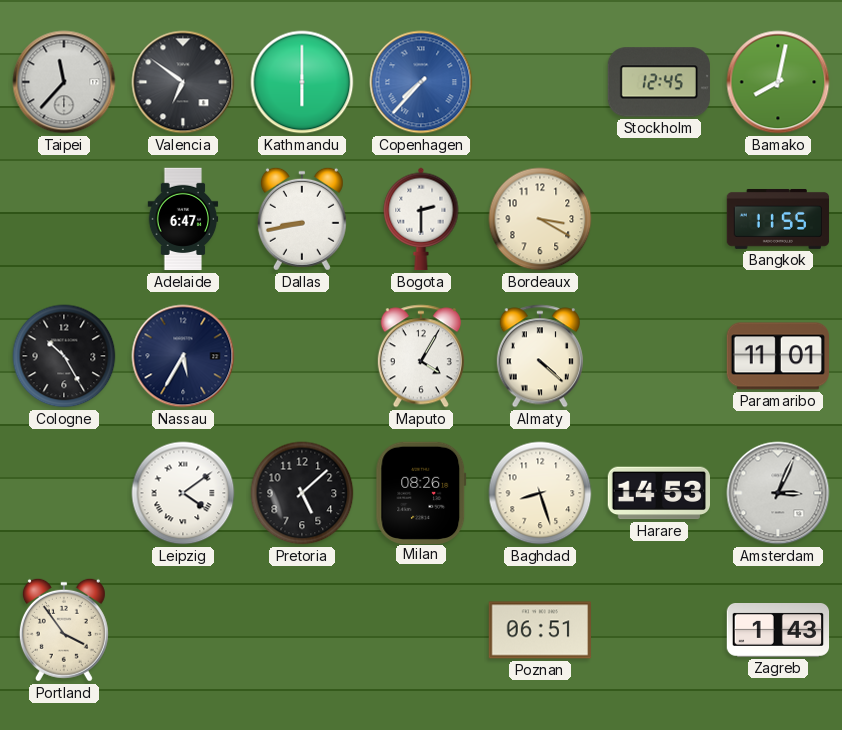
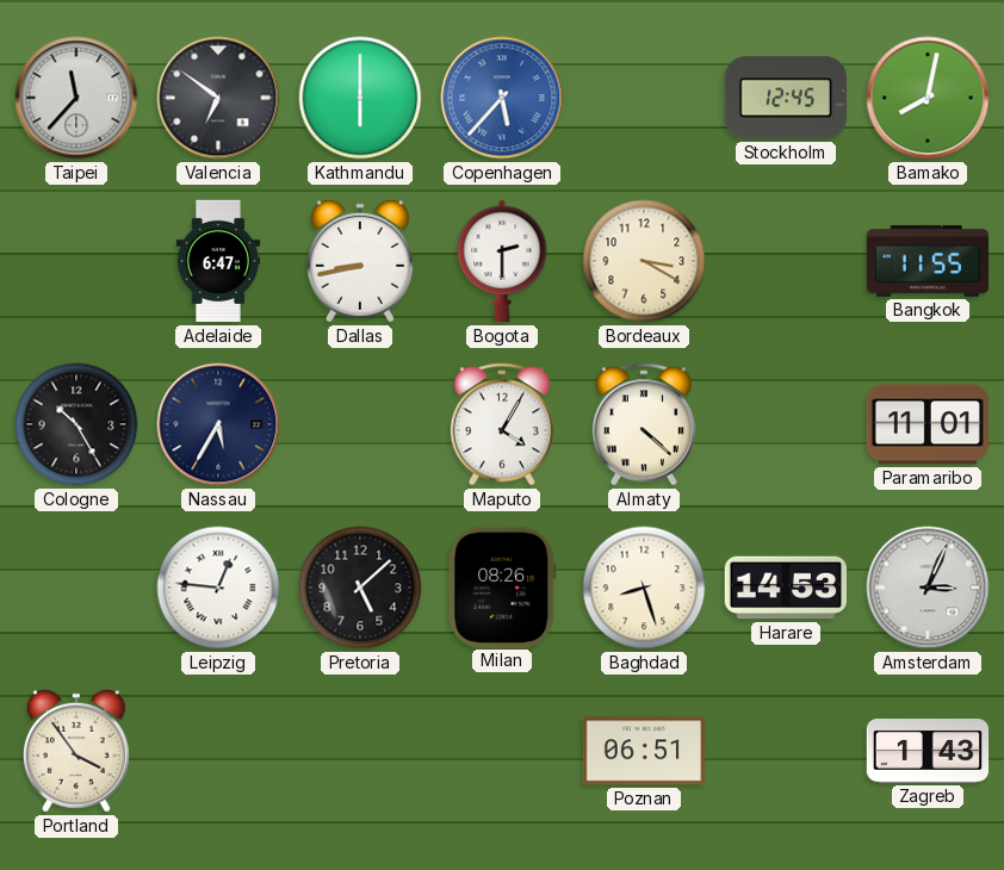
Copenhagen: 7:37 -> 5:37
Leipzig: 4:09 -> 12:46
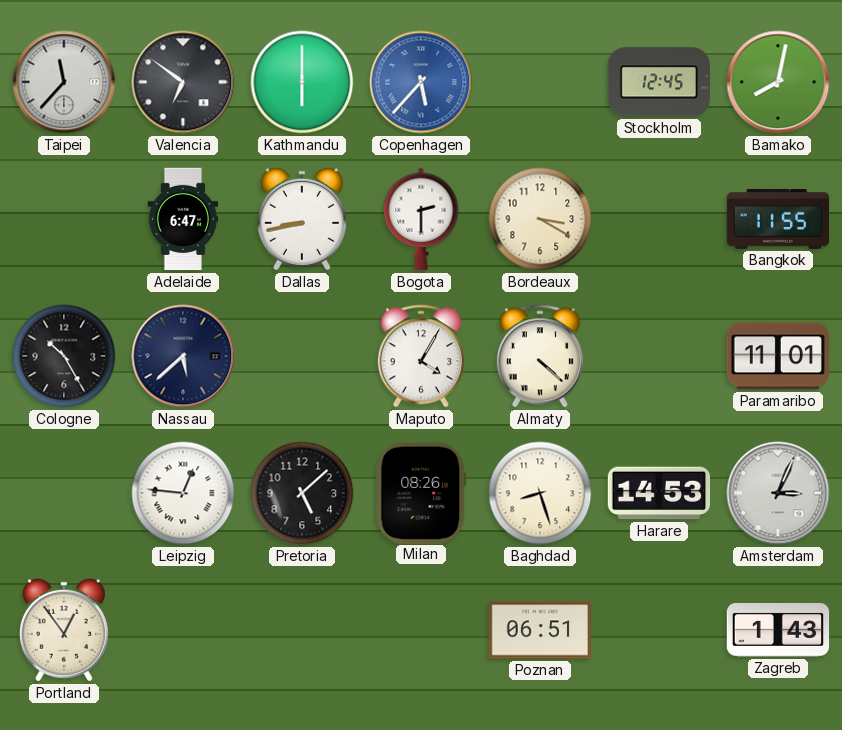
Nassau: 5:35 -> 5:38
Portland: 3:54 -> 12:54
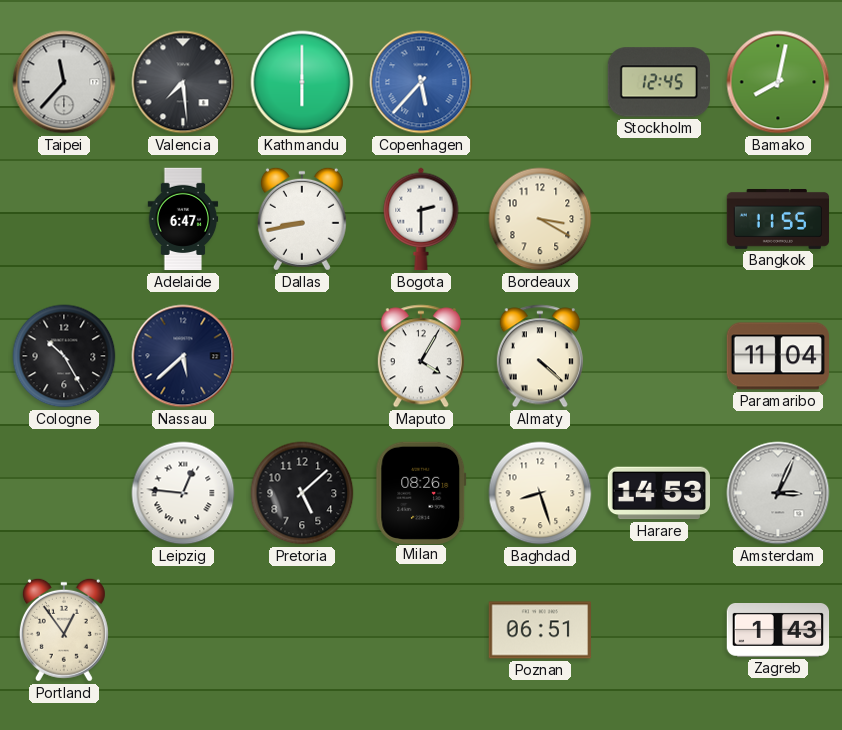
Valencia: 6:51 -> 7:29
Paramaribo: 11:01 -> 11:04
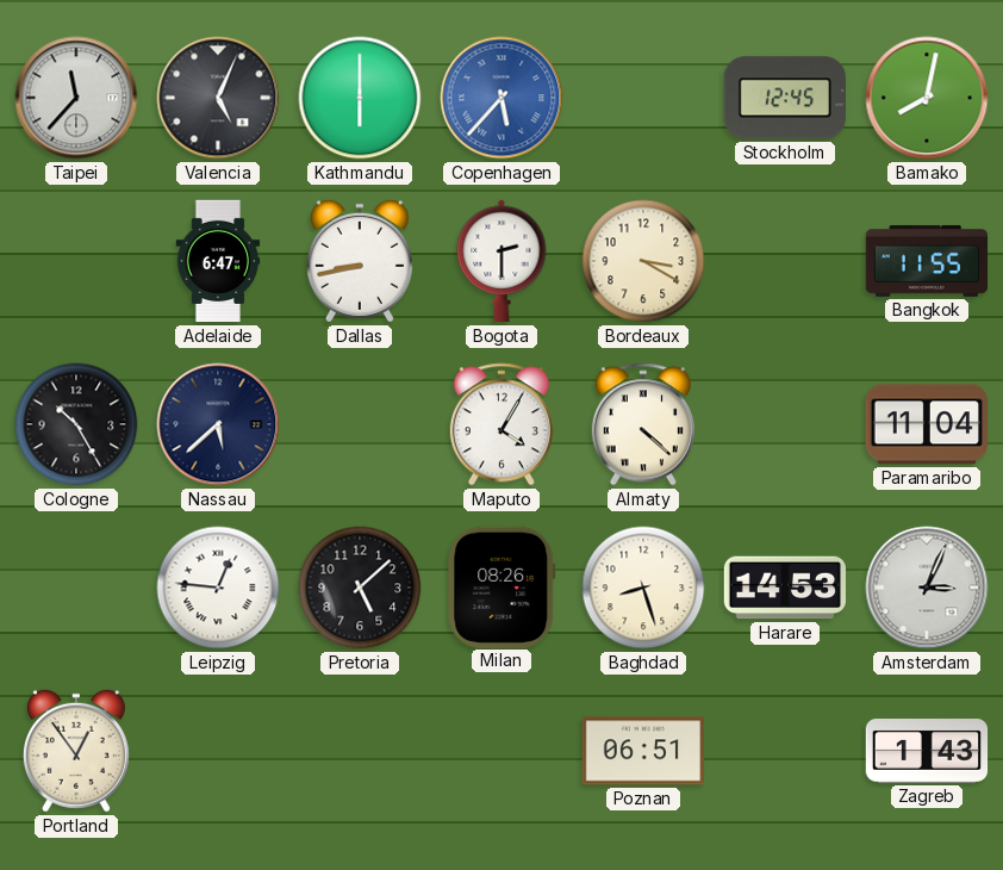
Valencia: 7:29 -> 5:04
